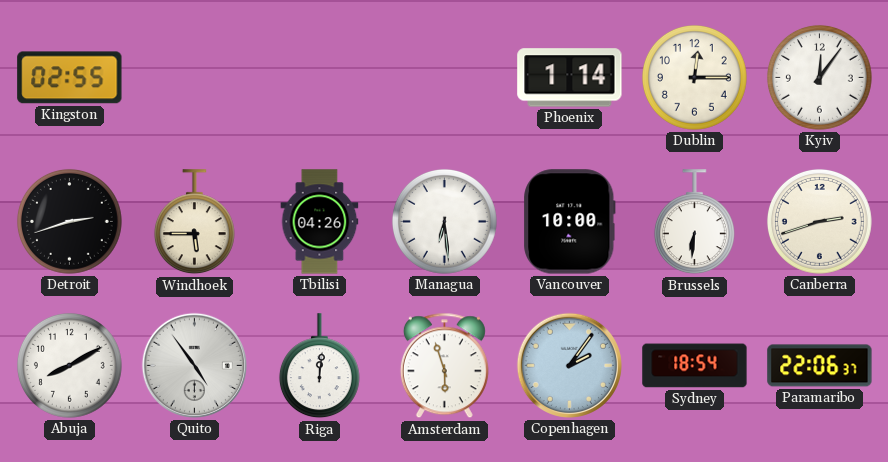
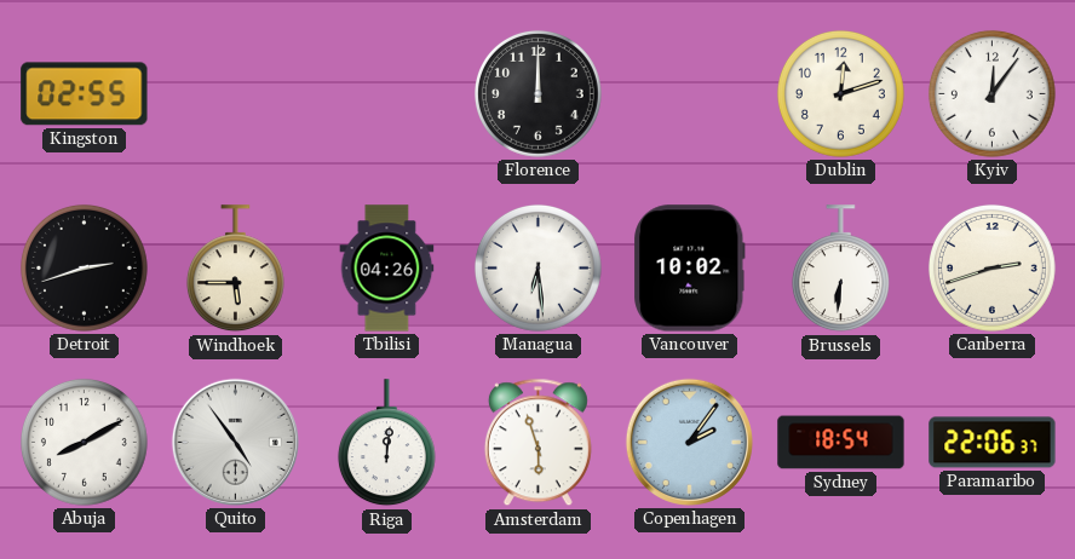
Florence: none -> 12:00
Phoenix: 1:14 -> none
Dublin: 12:15 -> 12:12
Vancouver: 10:00 -> 10:02
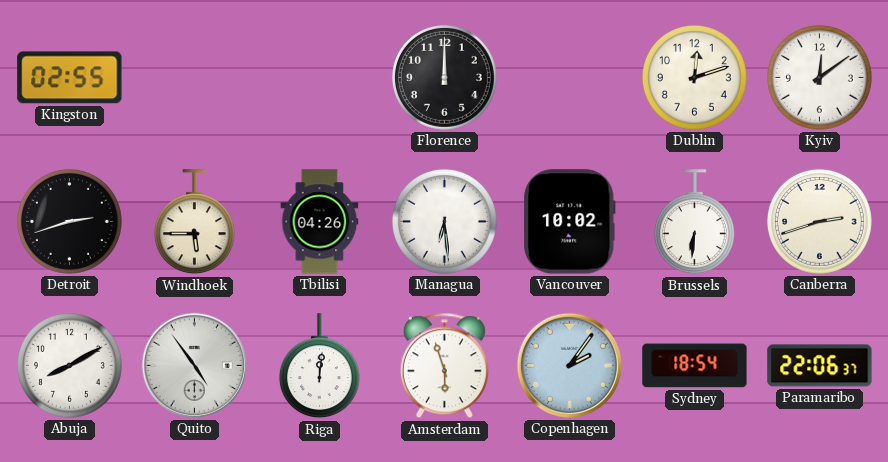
Kyiv: 12:06 -> 12:09
